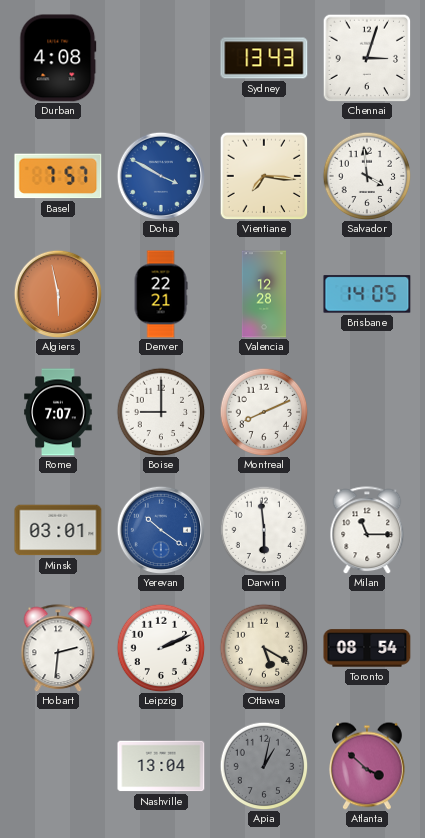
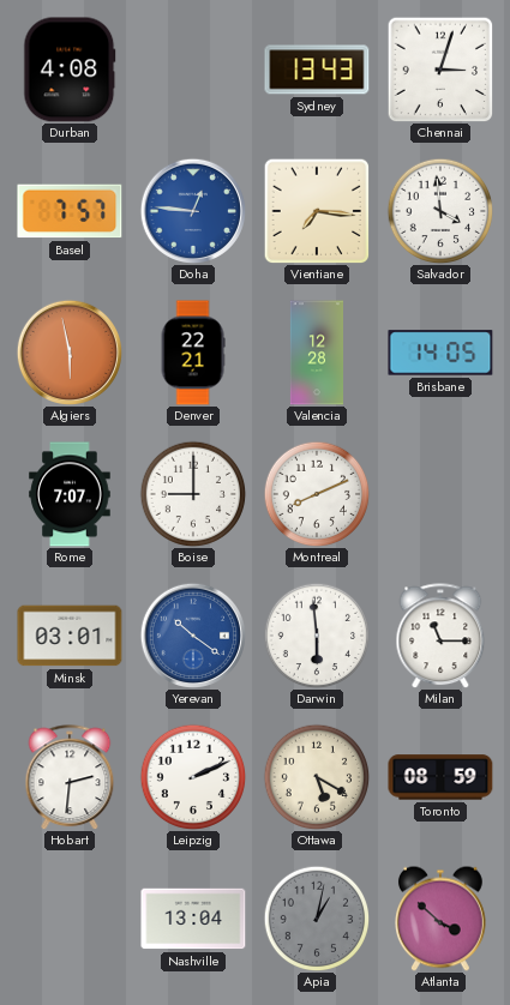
Doha: 3:50 -> 12:46
Toronto: 08:54 -> 08:59
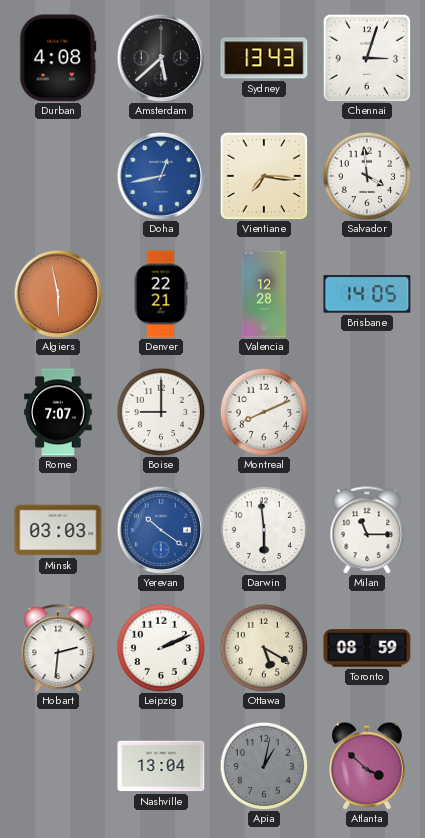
Amsterdam: none -> 5:38
Basel: 7:57 -> none
Doha: 12:46 -> 12:43
Minsk: 03:01 -> 03:03
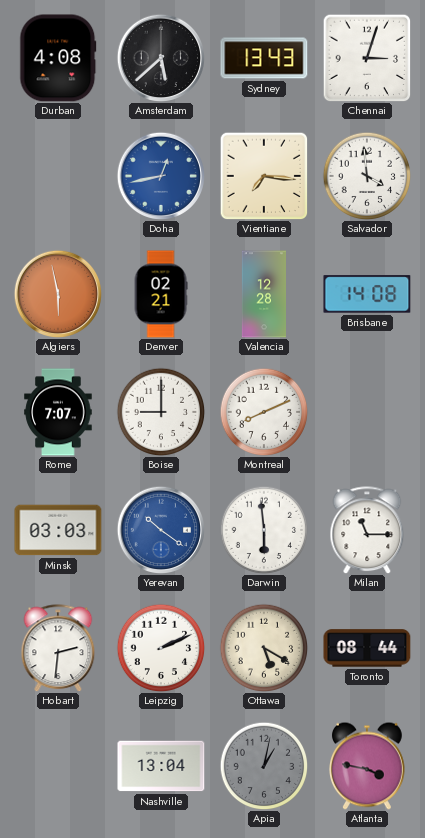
Denver: 22:21 -> 02:21
Brisbane: 14:05 -> 14:08
Toronto: 08:59 -> 08:44
Atlanta: 3:52 -> 3:47
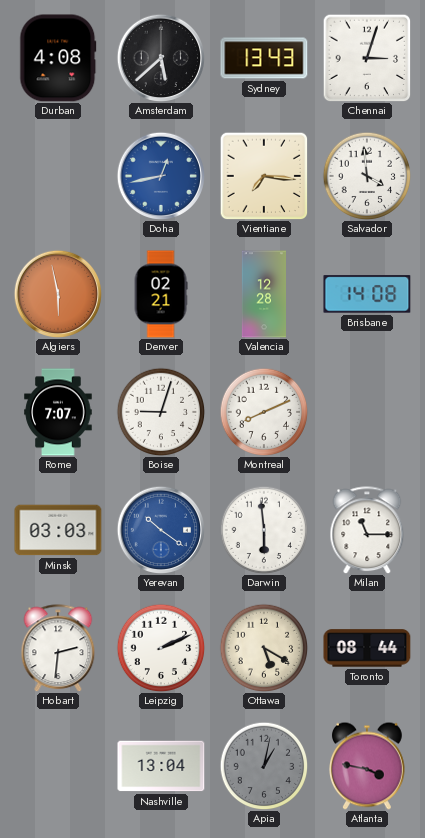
Boise: 9:00 -> 9:03
